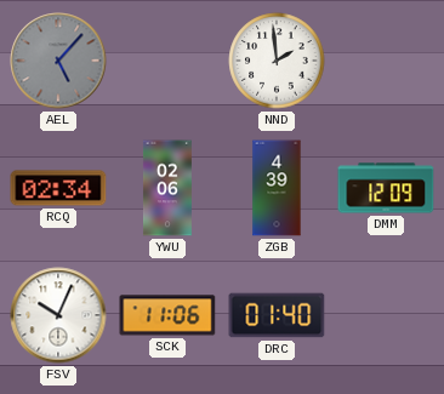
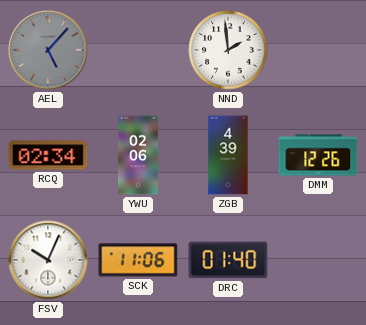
DMM: 12:09 -> 12:26
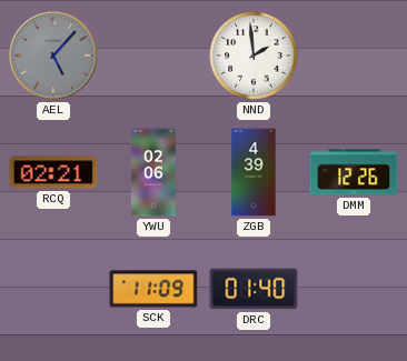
RCQ: 02:34 -> 02:21
FSV: 10:04 -> none
SCK: 11:06 -> 11:09
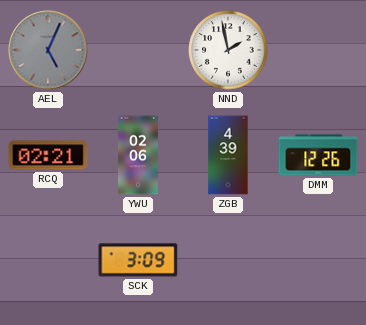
AEL: 5:07 -> 5:04
NND: 1:59 -> 1:58
SCK: 11:09 -> 3:09
DRC: 01:40 -> none
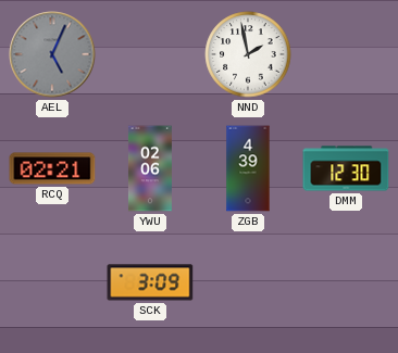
DMM: 12:26 -> 12:30
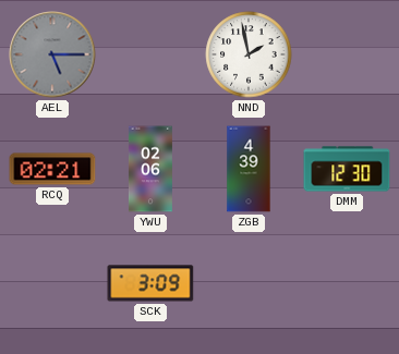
AEL: 5:04 -> 5:15
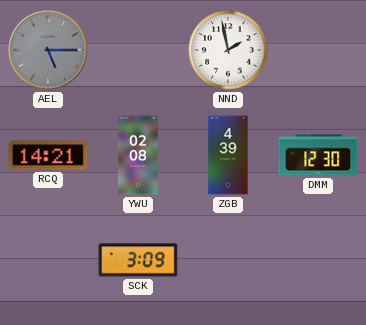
RCQ: 02:21 -> 14:21
YWU: 02:06 -> 02:08
